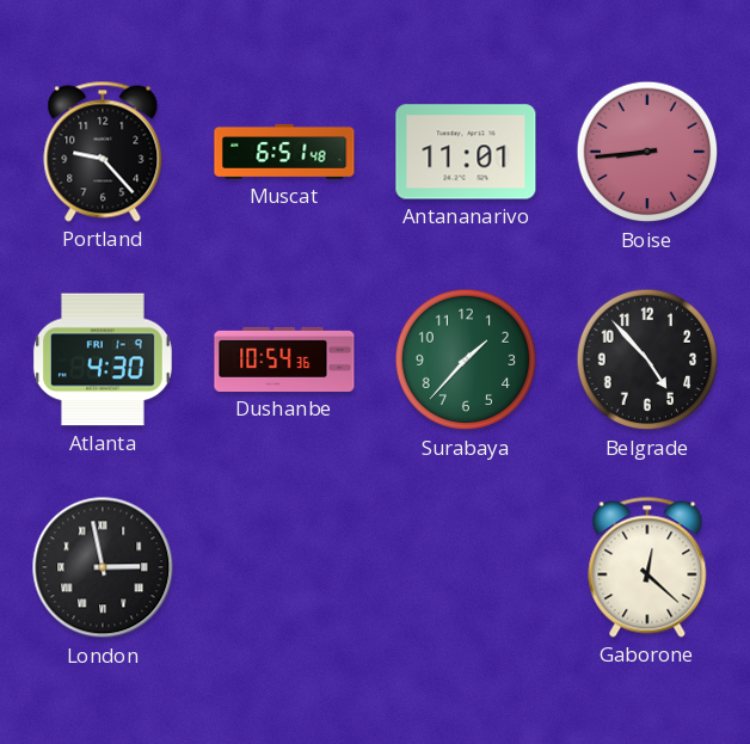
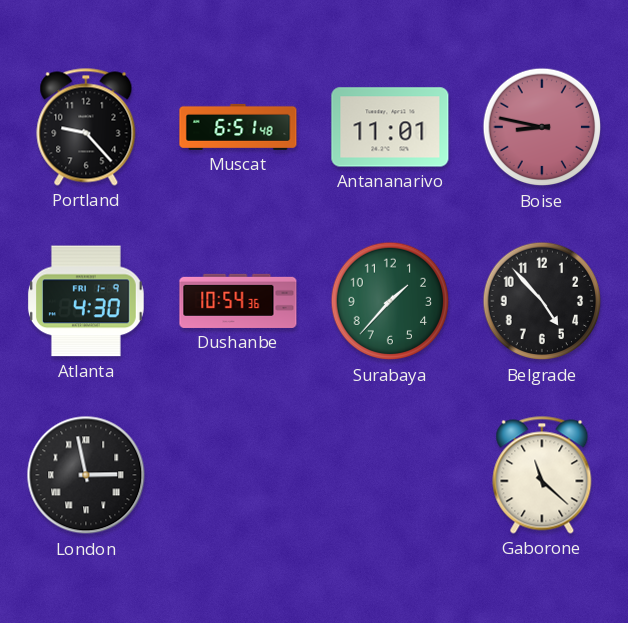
Boise: 8:44 -> 8:47
Gaborone: 12:22 -> 11:22
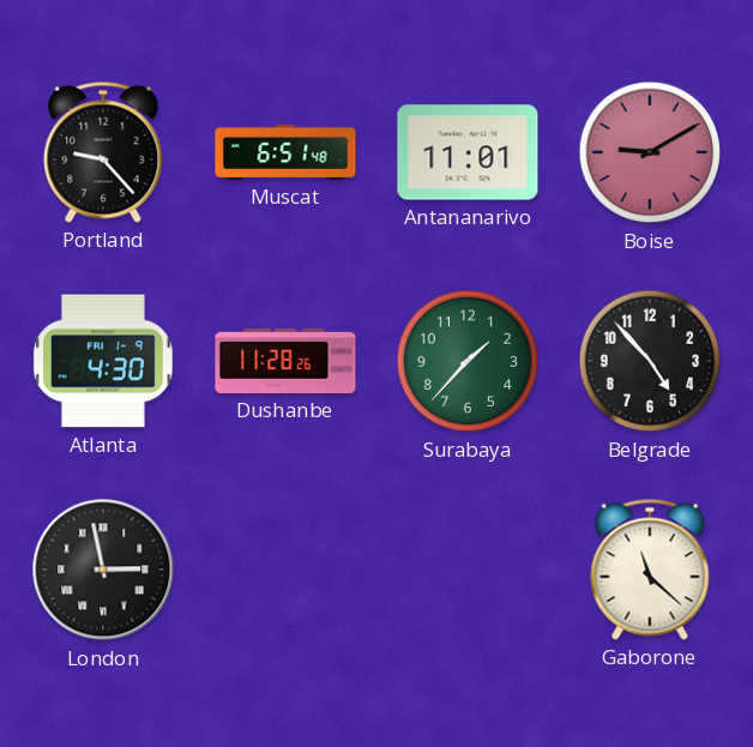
Boise: 8:47 -> 9:10
Dushanbe: 10:54 -> 11:28
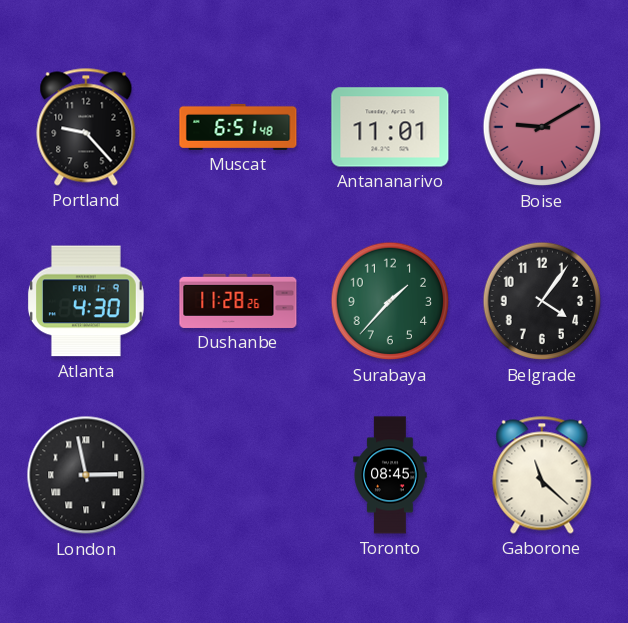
Belgrade: 4:53 -> 4:06
Toronto: none -> 08:45
